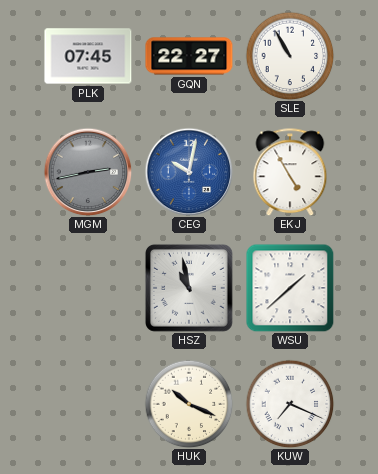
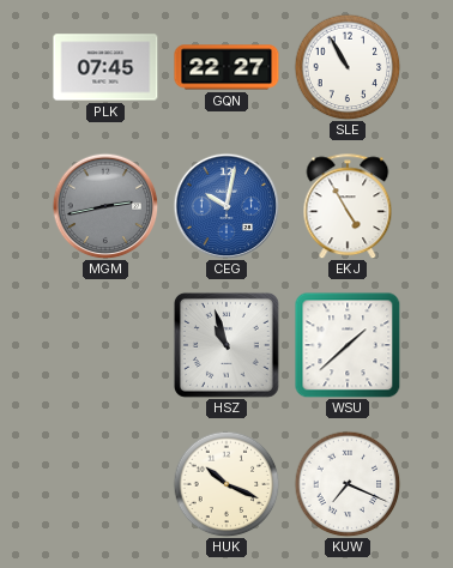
HSZ: 10:58 -> 10:57
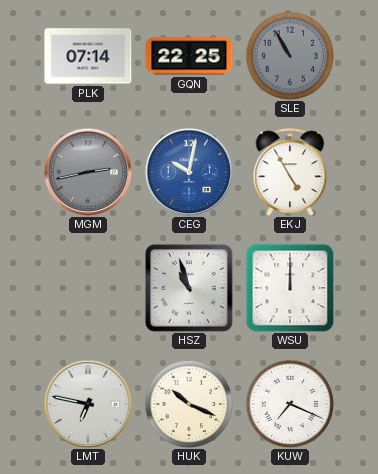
PLK: 07:45 -> 07:14
GQN: 22:27 -> 22:25
SLE dial: white -> grey
WSU: 1:38 -> 12:00
LMT: none -> 6:47
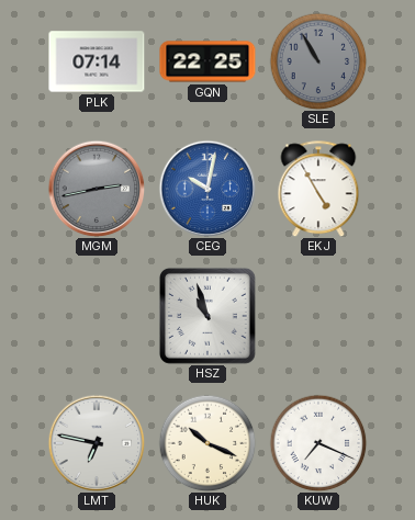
WSU: 12:00 -> none
